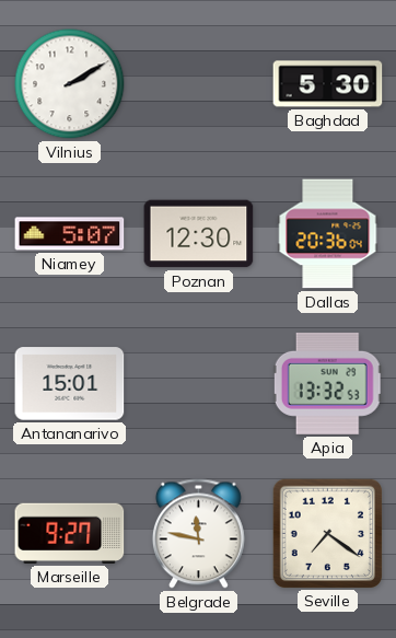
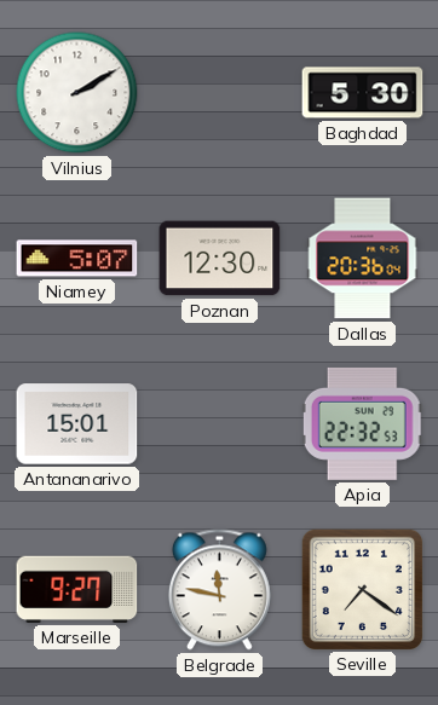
Apia: 13:32 -> 22:32
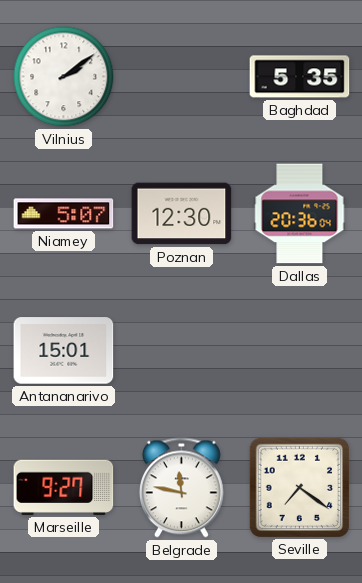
Vilnius: 2:10 -> 2:09
Baghdad: 5:30 -> 5:35
Apia: 22:32 -> none
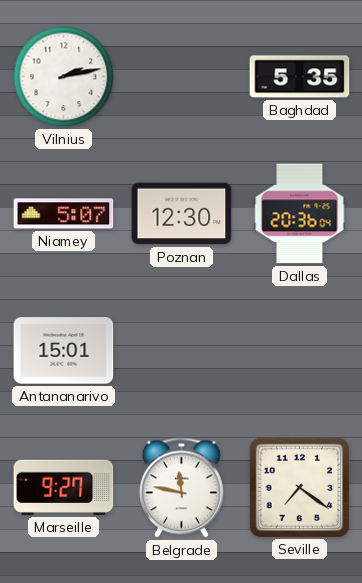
Vilnius: 2:09 -> 2:13
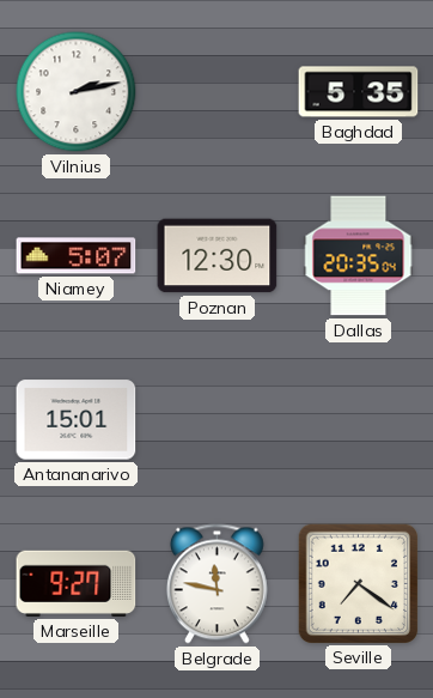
Dallas: 20:36 -> 20:35
